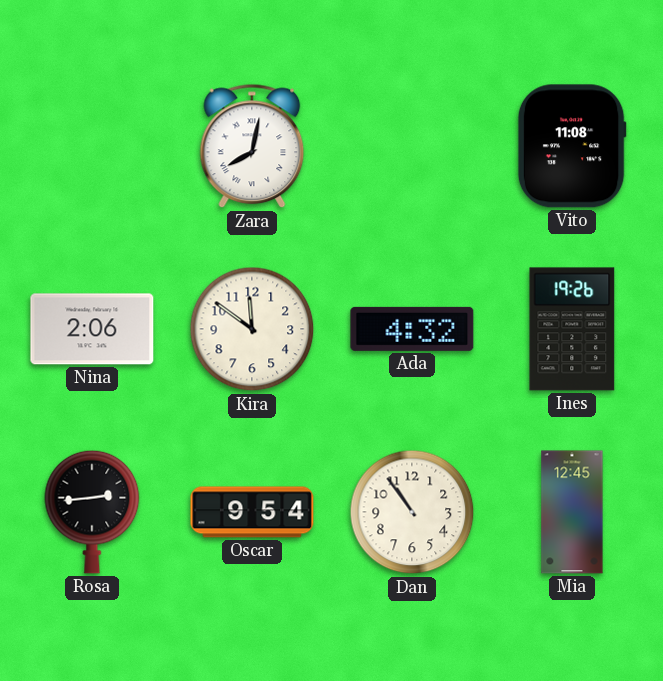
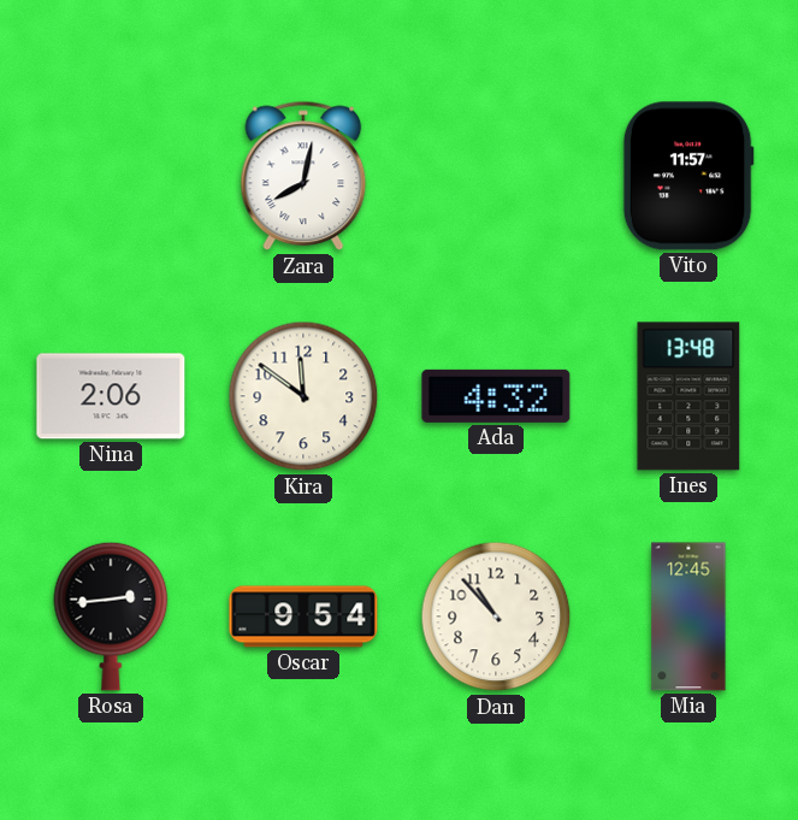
Vito: 11:08 -> 11:57
Ines: 19:26 -> 13:48
Dan: 10:54 -> 10:53
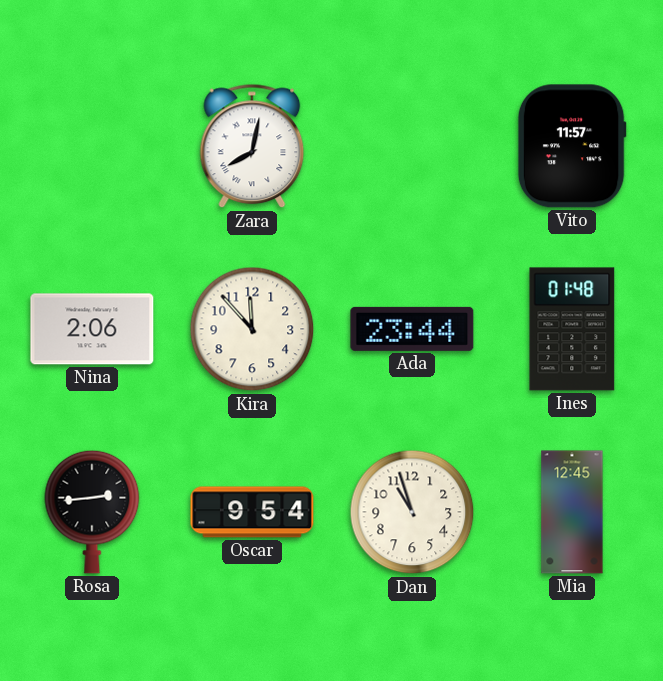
Kira: 11:51 -> 11:53
Ada: 4:32 -> 23:44
Ines: 13:48 -> 01:48
Dan: 10:53 -> 10:57
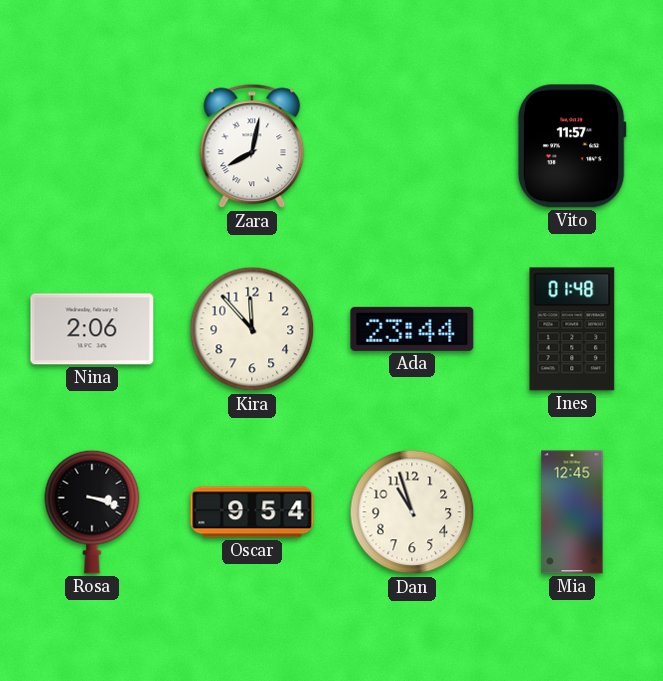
Rosa: 2:44 -> 3:18
